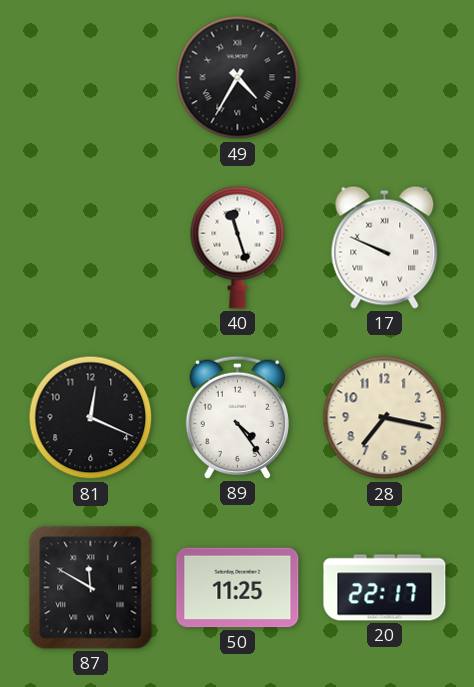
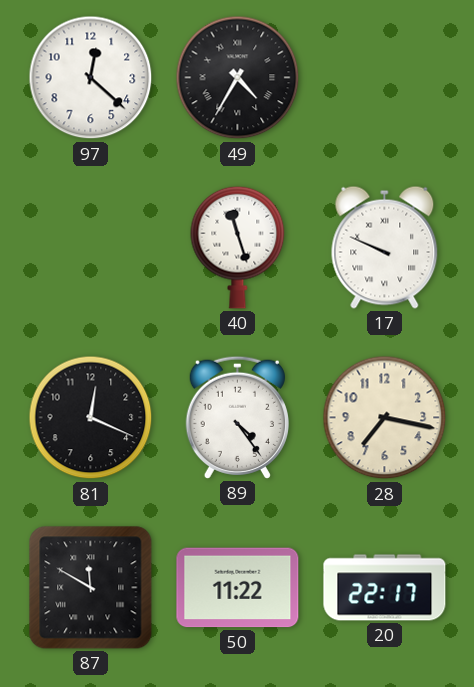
97: none -> 12:22
50: 11:25 -> 11:22
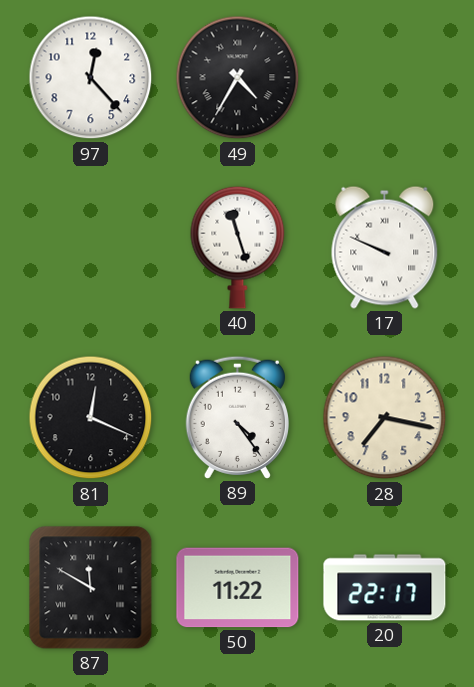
97: 12:22 -> 12:23
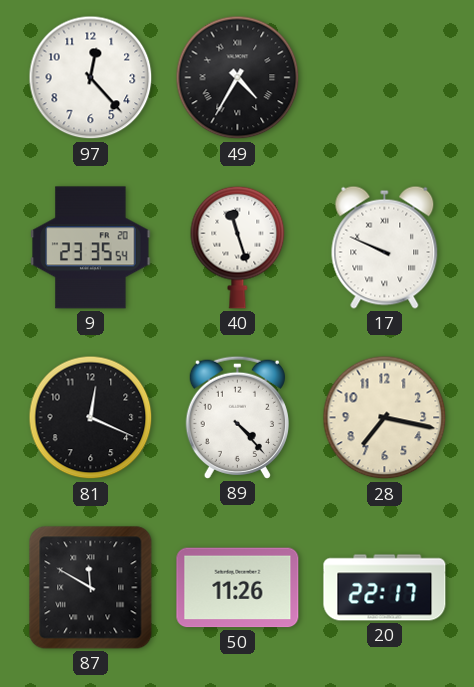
9: none -> 23:35
89: 4:24 -> 4:23
50: 11:22 -> 11:26
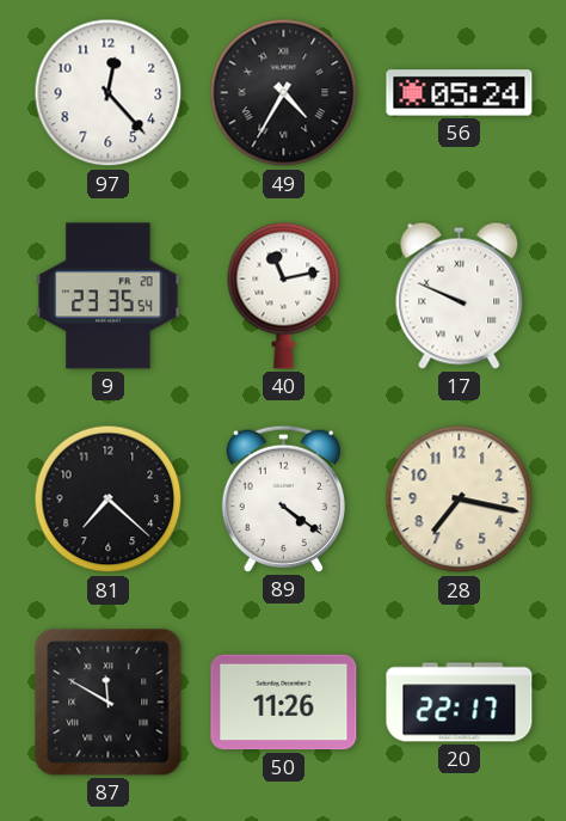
56: none -> 05:24
40: 11:27 -> 11:13
81: 12:19 -> 7:22
89: 4:23 -> 4:21
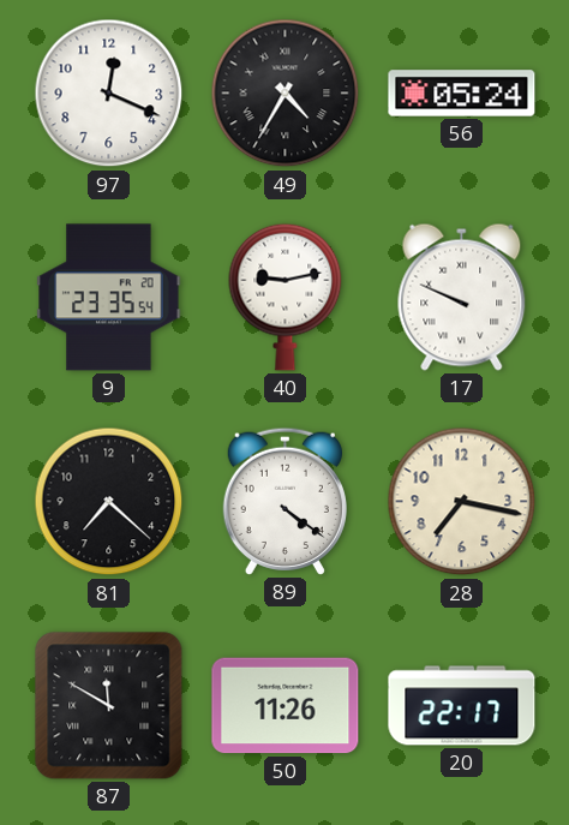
97: 12:23 -> 12:19
40: 11:13 -> 9:13
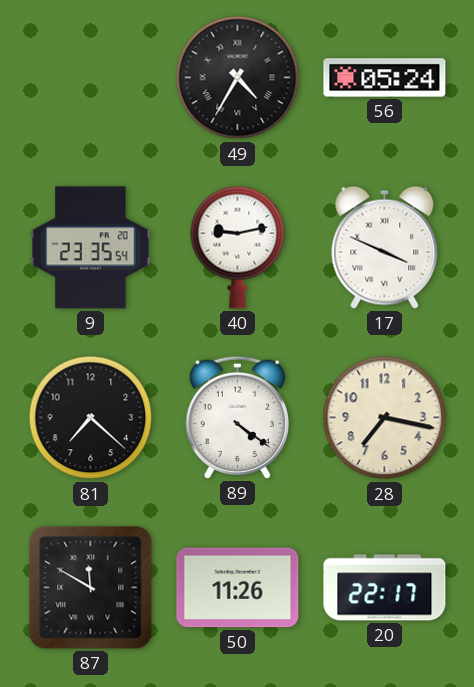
97: 12:19 -> none
17: 9:49 -> 3:49
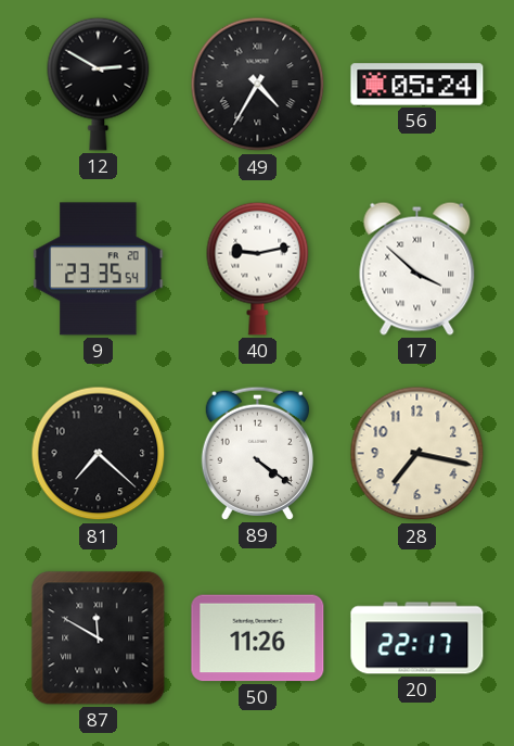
12: none -> 2:50
17: 3:49 -> 3:52
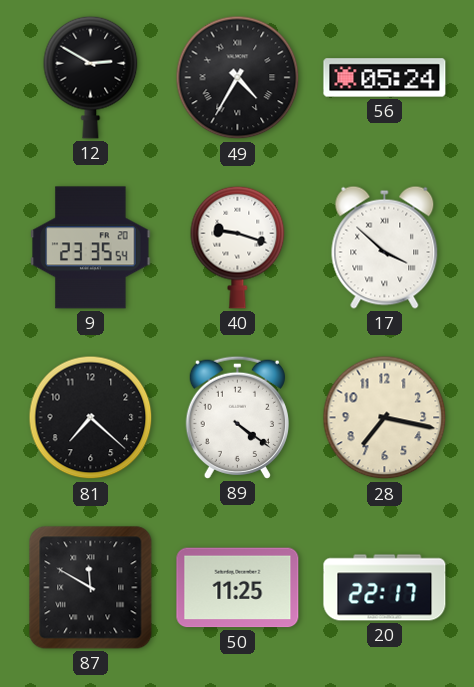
40: 9:13 -> 9:18
50: 11:26 -> 11:25
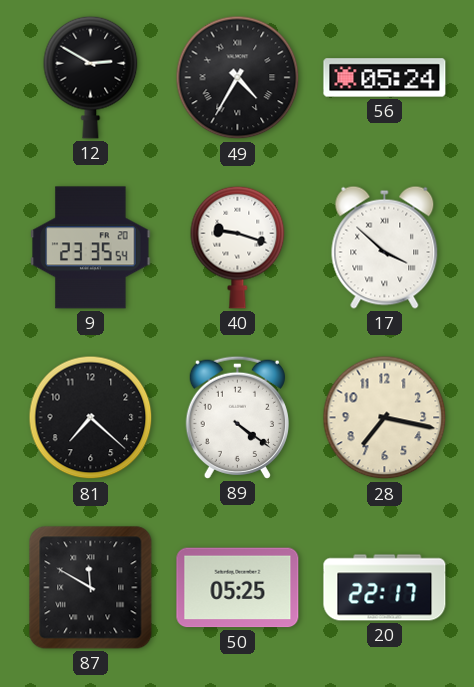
50: 11:25 -> 05:25
